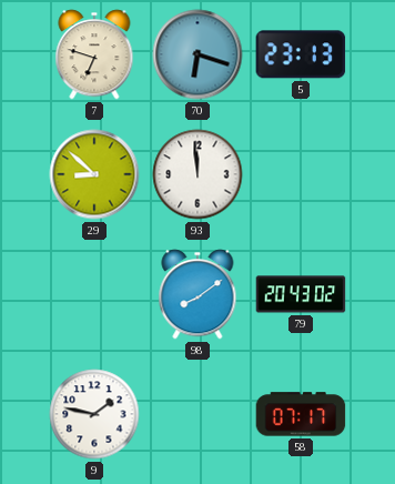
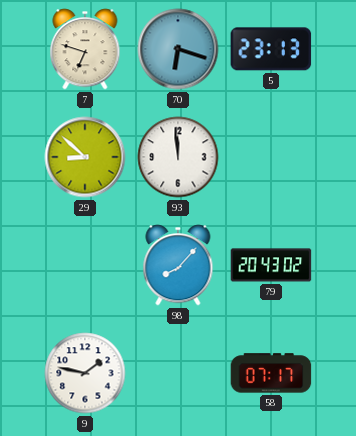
98: 8:09 -> 8:07
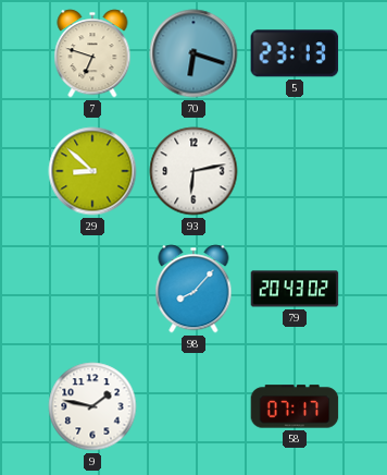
93: 11:59 -> 6:13
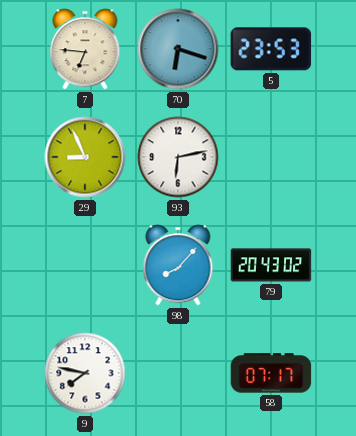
7: 6:48 -> 6:46
5: 23:13 -> 23:53
29: 8:52 -> 8:56
9: 1:47 -> 7:47
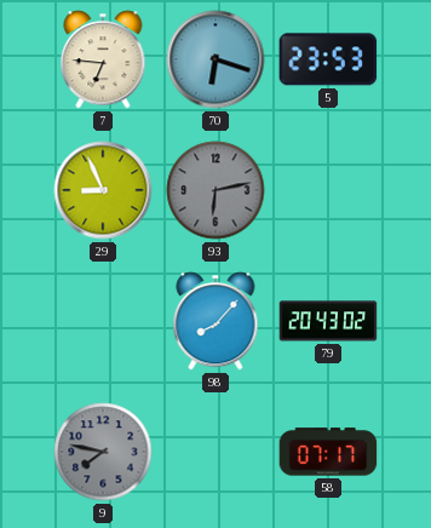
93 dial: white -> grey
9 dial: white -> grey
